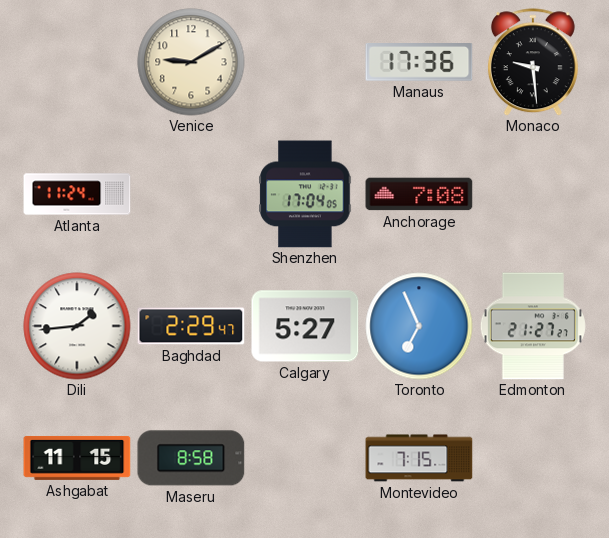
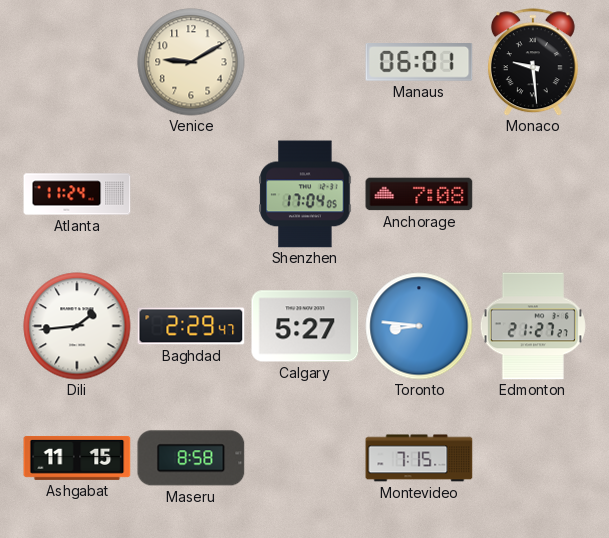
Manaus: 17:36 -> 06:01
Toronto: 6:56 -> 8:46
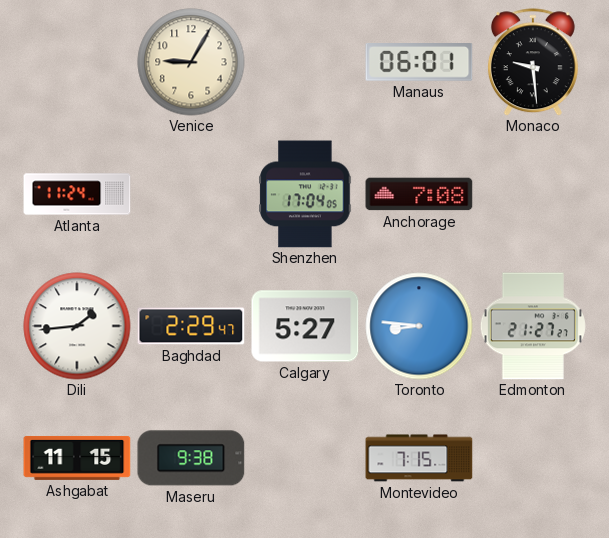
Venice: 9:10 -> 9:05
Maseru: 8:58 -> 9:38
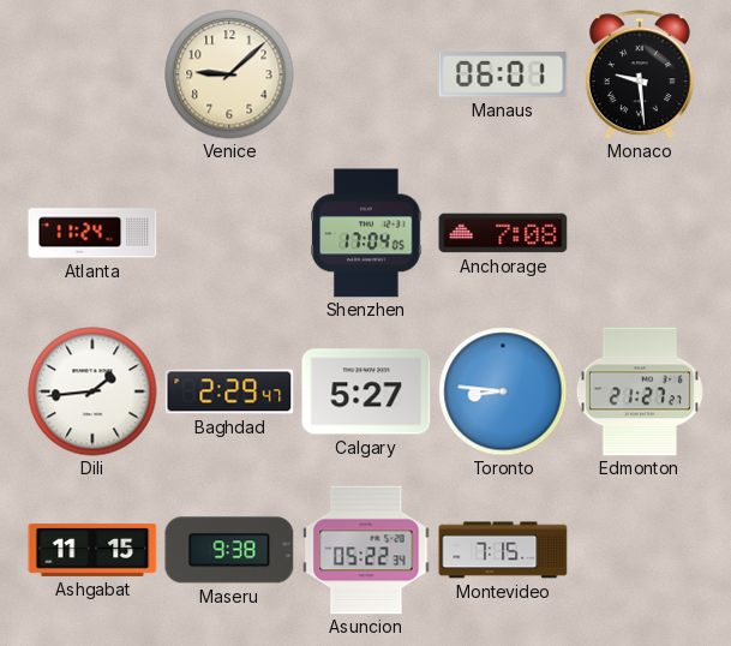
Venice: 9:05 -> 9:08
Asuncion: none -> 05:22
